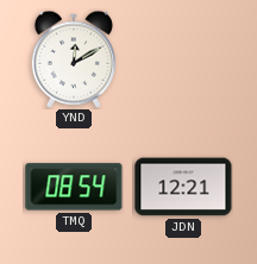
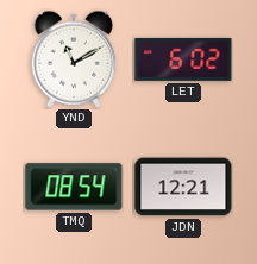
YND: 12:10 -> 11:10
LET: none -> 6:02
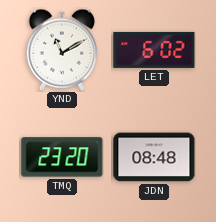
TMQ: 08:54 -> 23:20
JDN: 12:21 -> 08:48
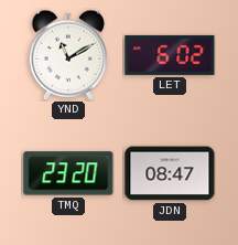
JDN: 08:48 -> 08:47
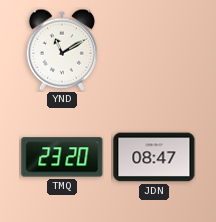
LET: 6:02 -> none
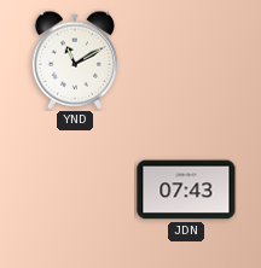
TMQ: 23:20 -> none
JDN: 08:47 -> 07:43
